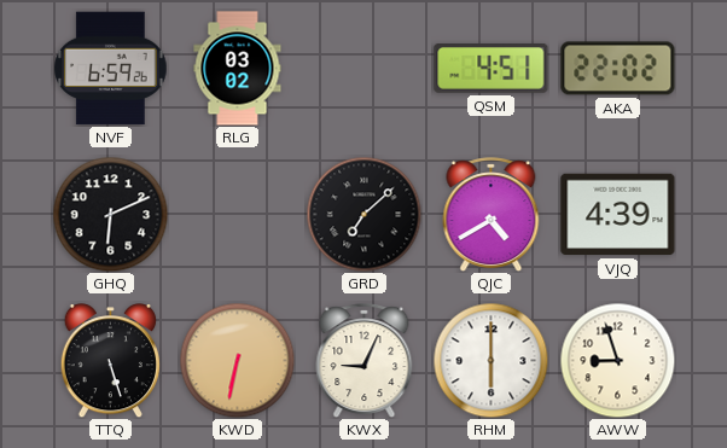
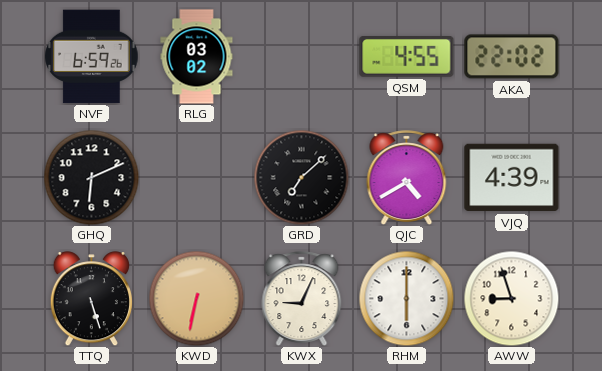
QSM: 4:51 -> 4:55
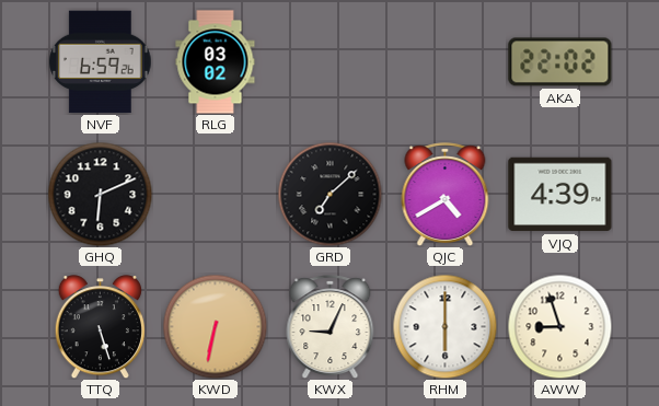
QSM: 4:55 -> none
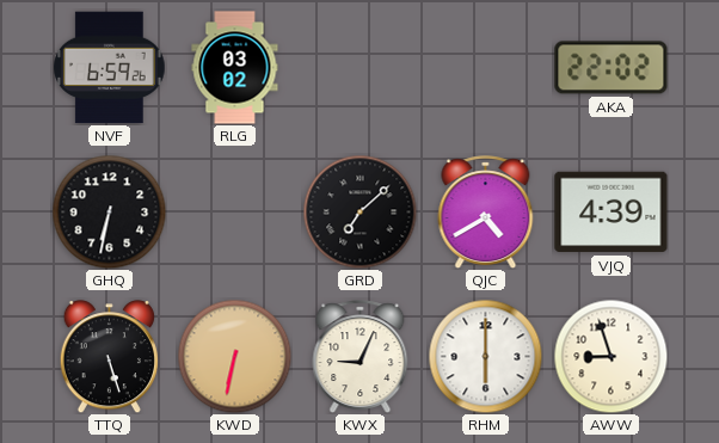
GHQ: 6:11 -> 6:32
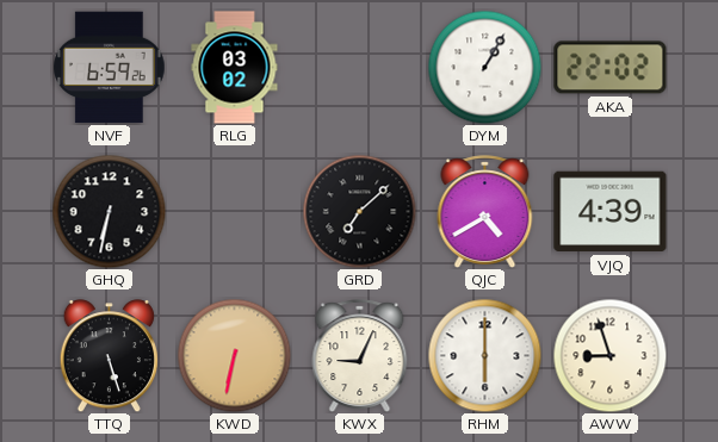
DYM: none -> 1:05
